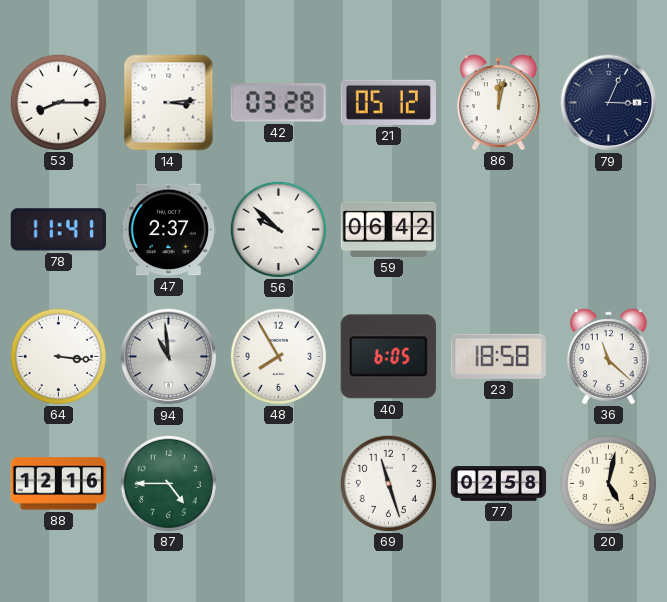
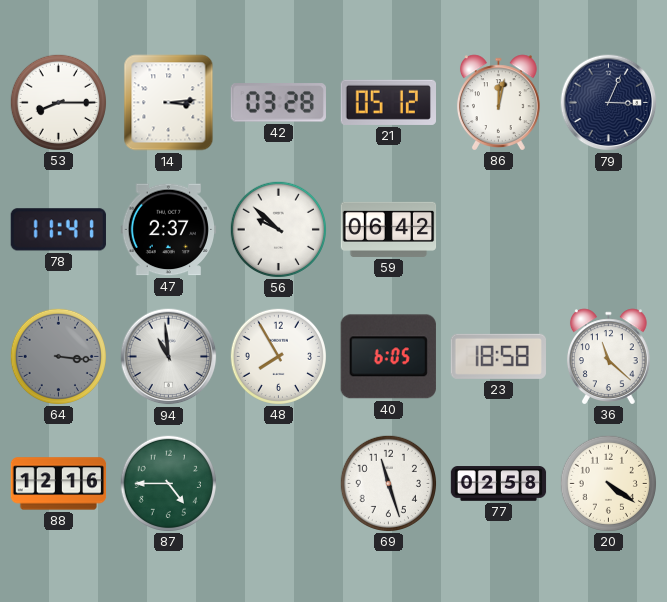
64 dial: white -> grey
20: 5:02 -> 4:21
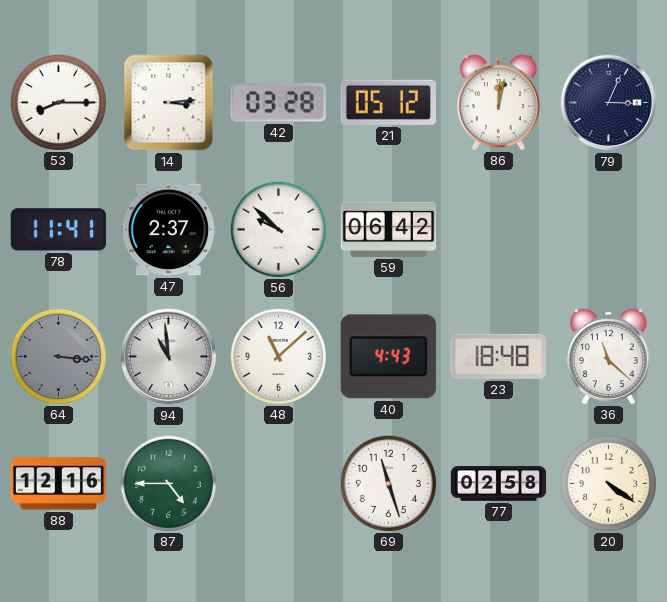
48: 7:55 -> 11:08
40: 6:05 -> 4:43
23: 18:58 -> 18:48
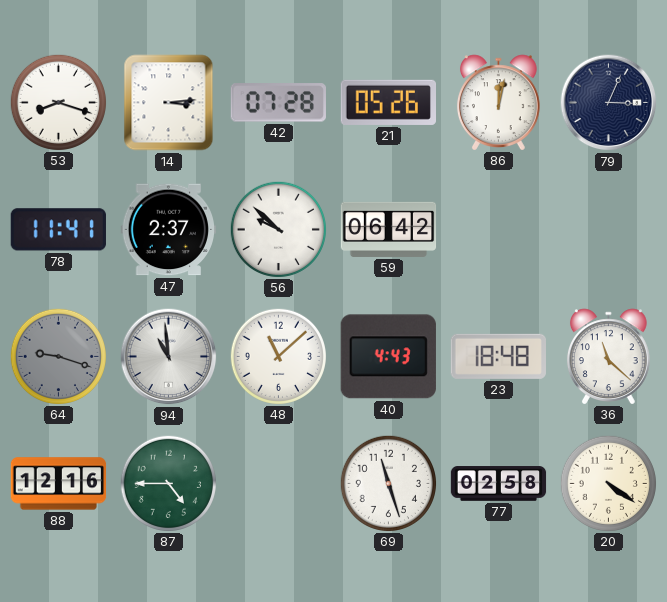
53: 8:15 -> 8:18
42: 03:28 -> 07:28
21: 05:12 -> 05:26
64: 3:16 -> 9:18
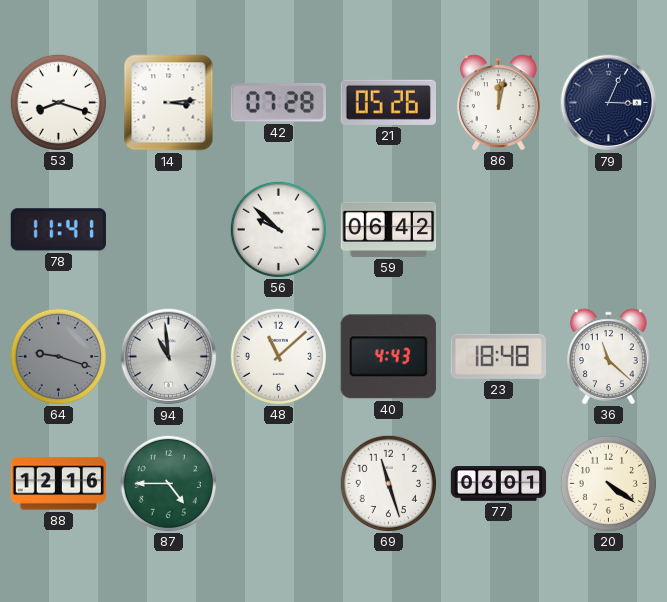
47: 2:37 -> none
77: 02:58 -> 06:01
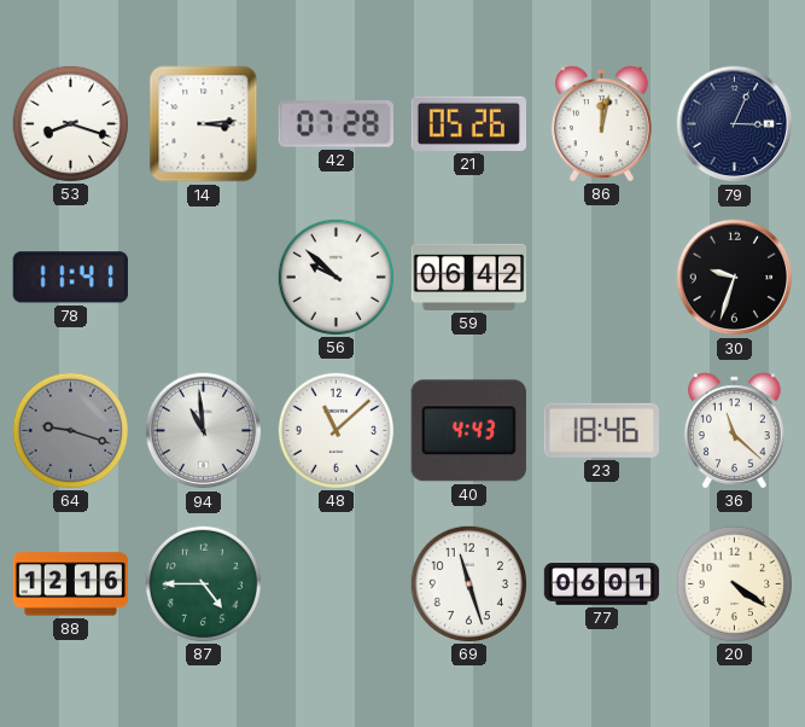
30: none -> 9:33
23: 18:48 -> 18:46
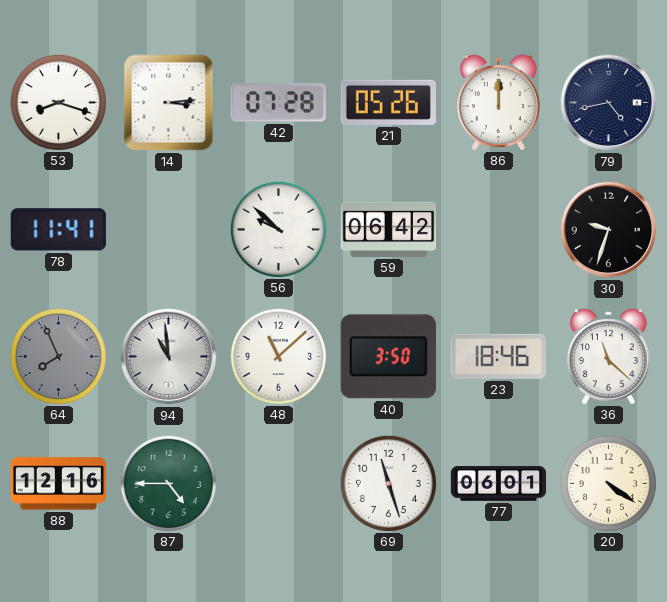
86: 12:02 -> 12:00
79: 3:04 -> 4:43
64: 9:18 -> 7:56
40: 4:43 -> 3:50
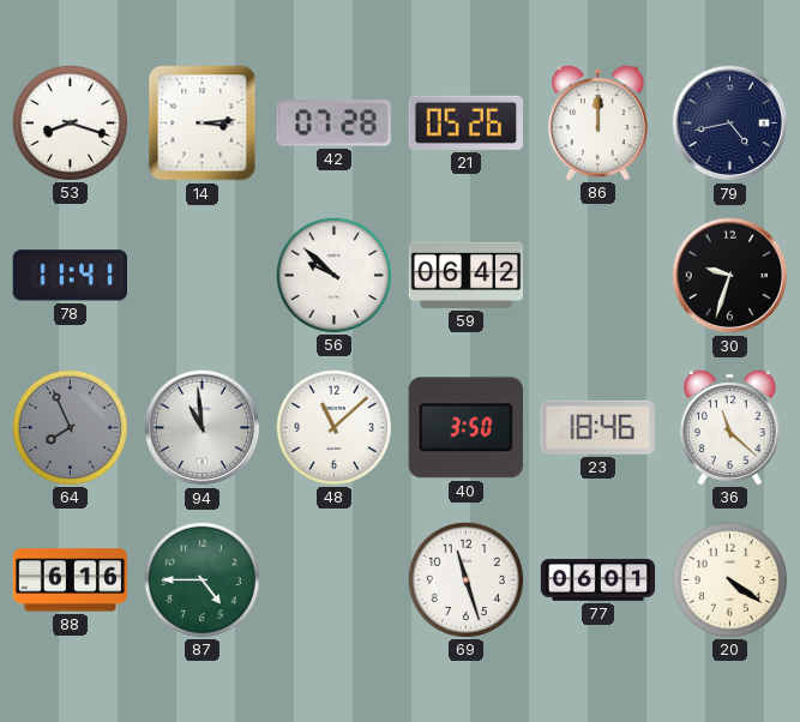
88: 12:16 -> 6:16
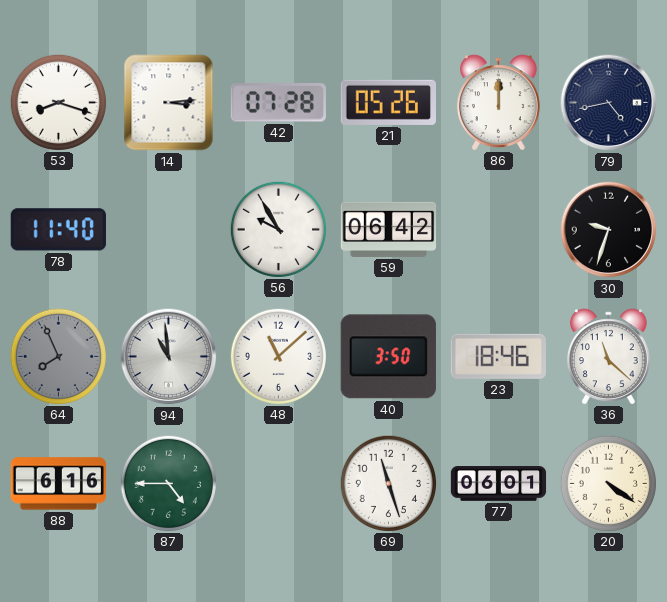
78: 11:41 -> 11:40
56: 9:52 -> 9:55
